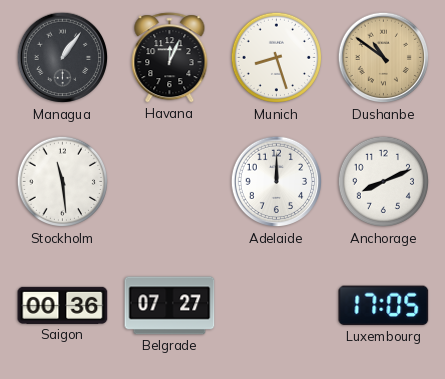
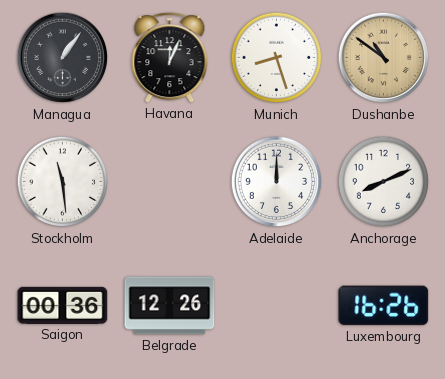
Belgrade: 07:27 -> 12:26
Luxembourg: 17:05 -> 16:26
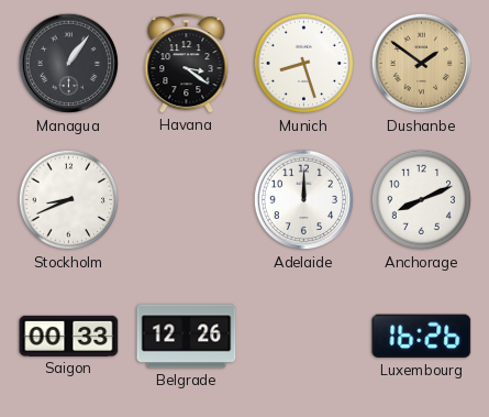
Havana: 12:04 -> 3:21
Dushanbe: 10:51 -> 1:51
Stockholm: 11:29 -> 8:41
Saigon: 00:36 -> 00:33
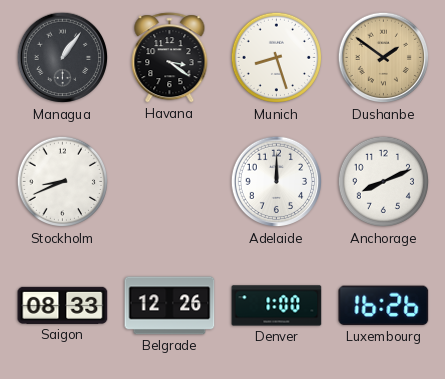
Saigon: 00:33 -> 08:33
Denver: none -> 1:00
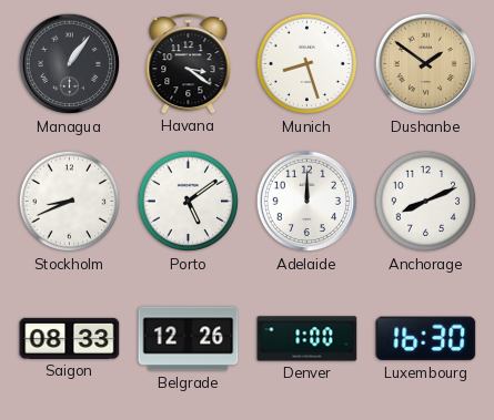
Porto: none -> 5:09
Luxembourg: 16:26 -> 16:30
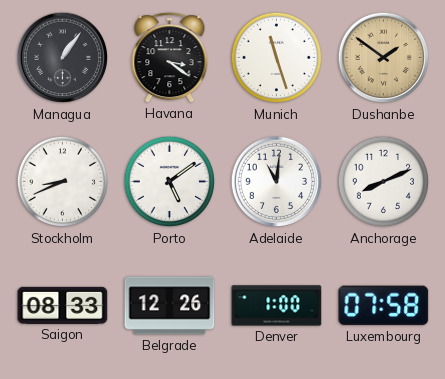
Munich: 8:27 -> 11:27
Adelaide: 12:00 -> 11:01
Luxembourg: 16:30 -> 07:58
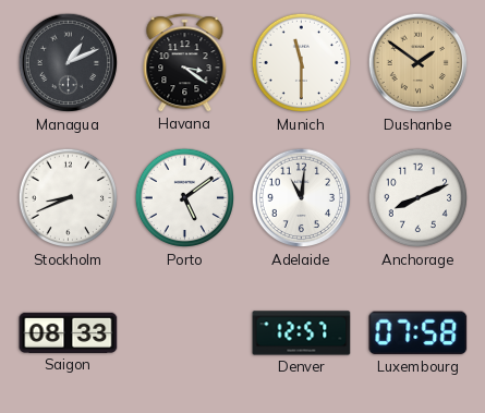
Managua: 1:06 -> 1:11
Munich: 11:27 -> 11:30
Belgrade: 12:26 -> none
Denver: 1:00 -> 12:57
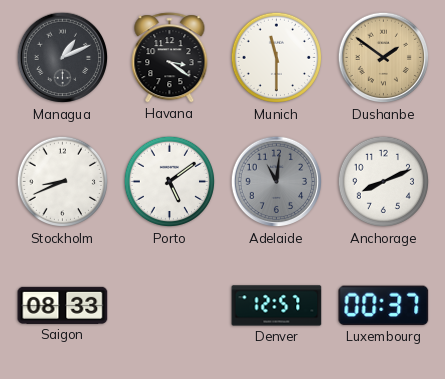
Adelaide dial: white -> grey
Luxembourg: 07:58 -> 00:37
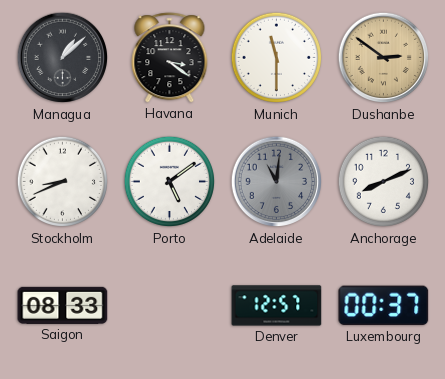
Managua: 1:11 -> 1:08
Dushanbe: 1:51 -> 2:51
